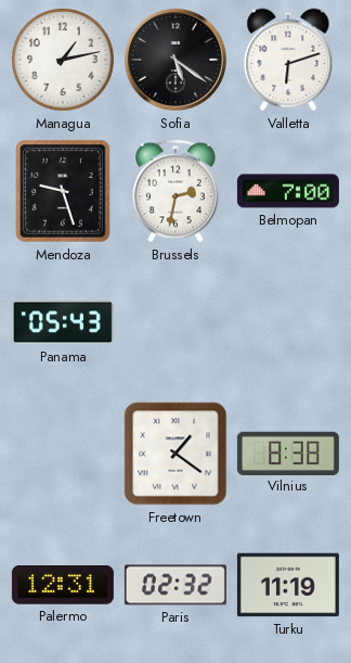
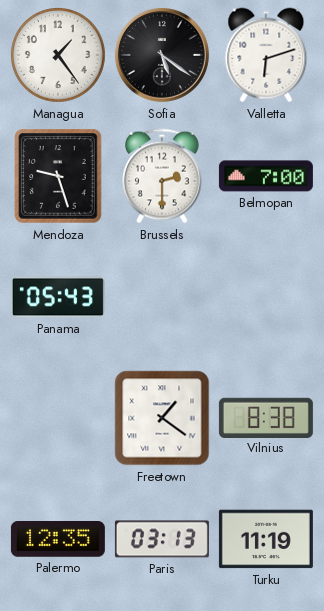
Managua: 1:13 -> 1:24
Brussels: 2:32 -> 2:30
Palermo: 12:31 -> 12:35
Paris: 02:32 -> 03:13
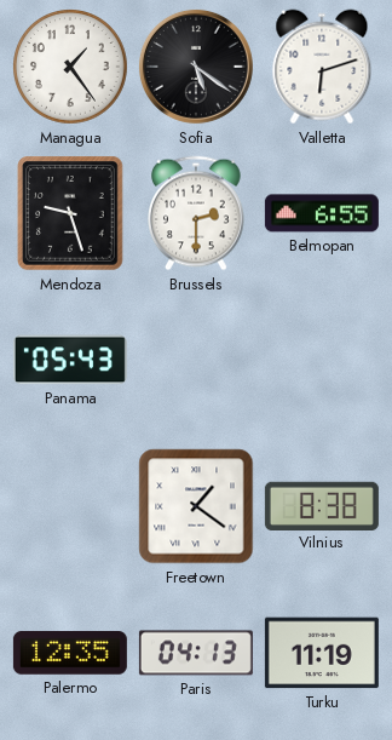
Belmopan: 7:00 -> 6:55
Paris: 03:13 -> 04:13
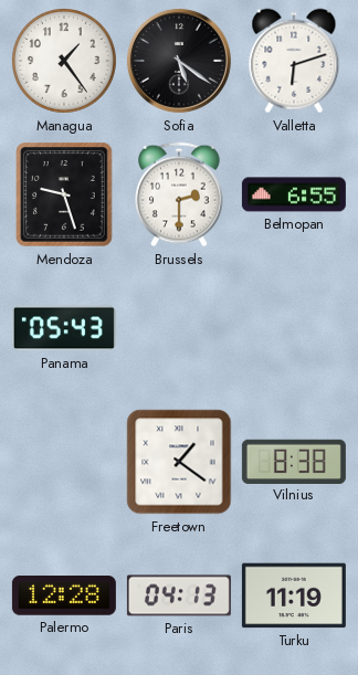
Palermo: 12:35 -> 12:28
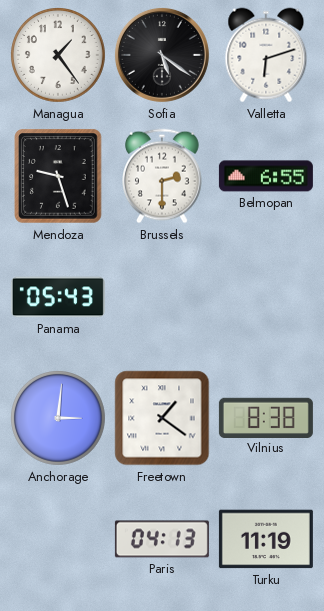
Anchorage: none -> 3:01
Palermo: 12:28 -> none
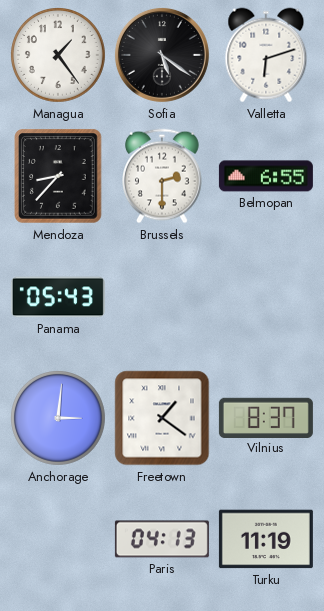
Mendoza: 9:27 -> 8:37
Vilnius: 8:38 -> 8:37
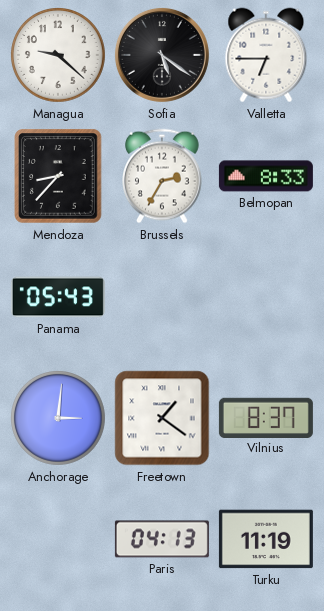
Managua: 1:24 -> 9:22
Valletta: 6:12 -> 6:45
Brussels: 2:30 -> 2:35
Belmopan: 6:55 -> 8:33
